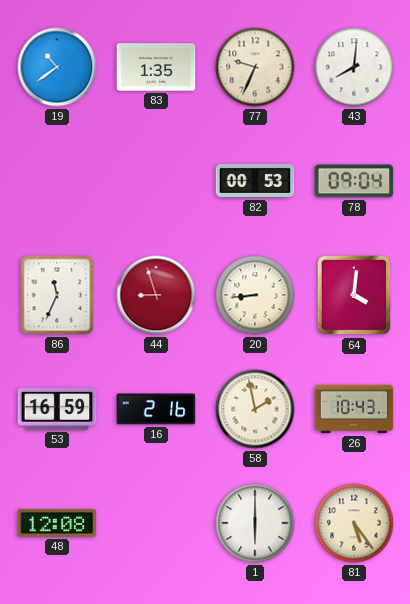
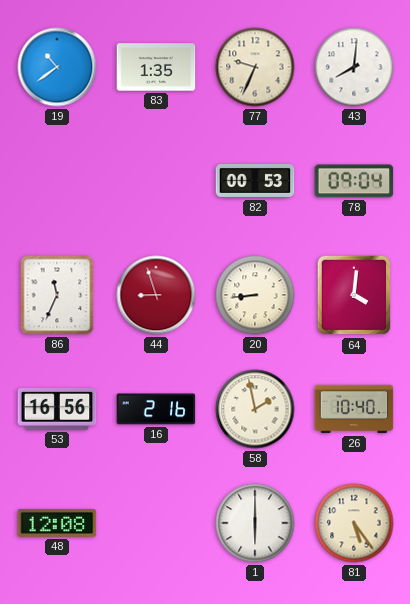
53: 16:59 -> 16:56
26: 10:43 -> 10:40
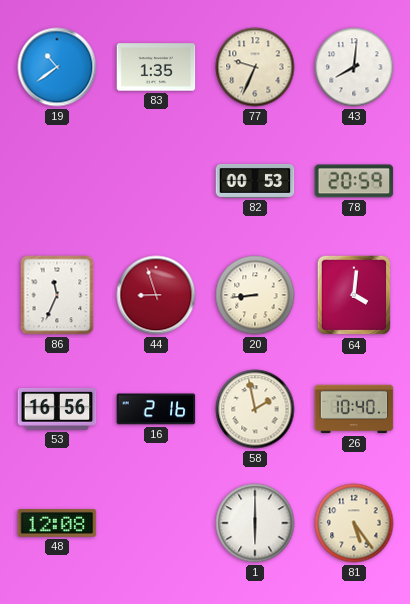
78: 09:04 -> 20:59
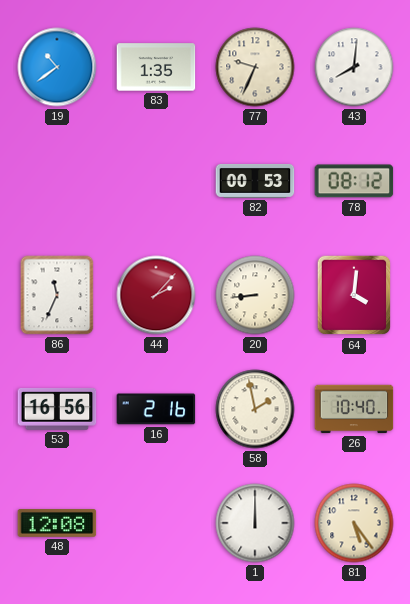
78: 20:59 -> 08:12
44: 8:57 -> 2:07
1: 6:00 -> 12:00
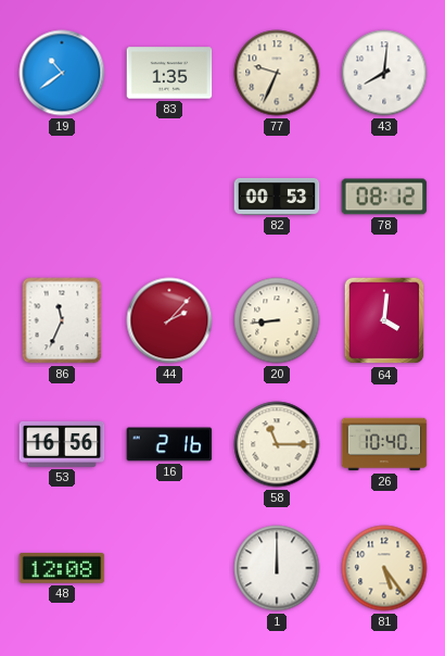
58: 1:58 -> 11:15
